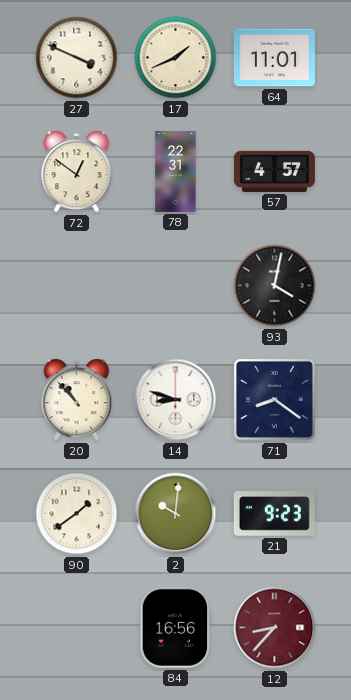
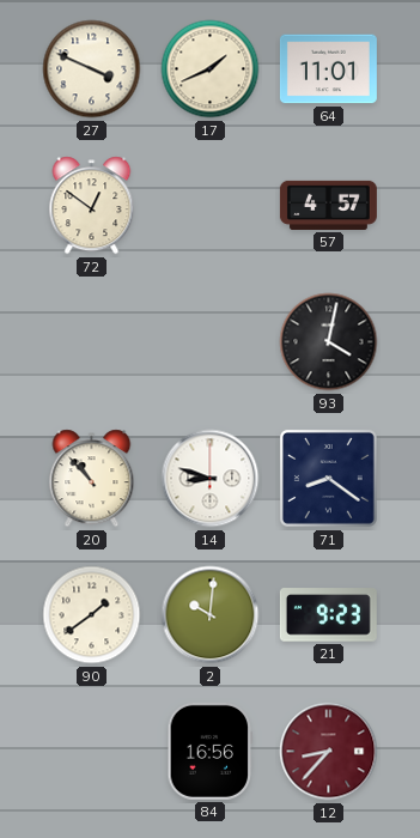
78: 22:31 -> none
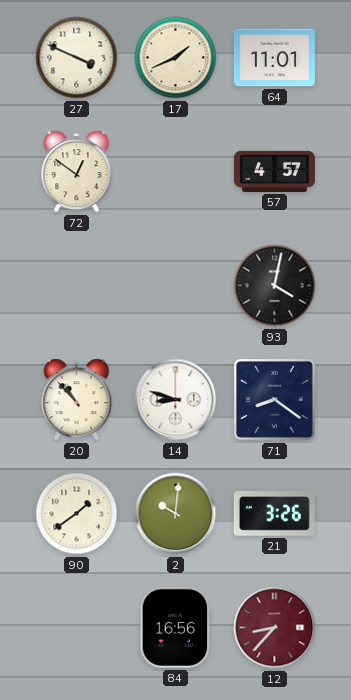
21: 9:23 -> 3:26
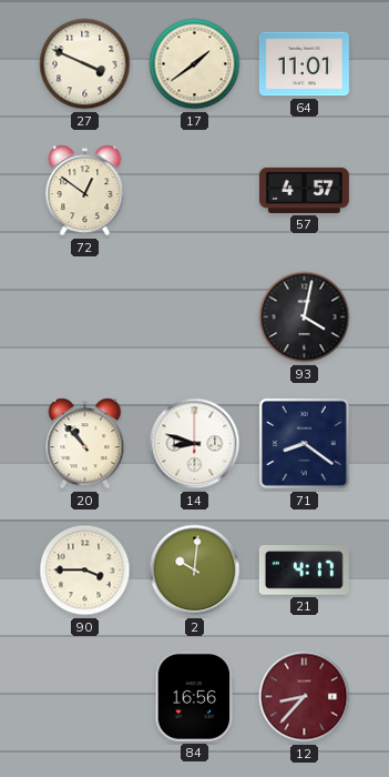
17: 1:41 -> 1:39
90: 1:39 -> 3:45
21: 3:26 -> 4:17
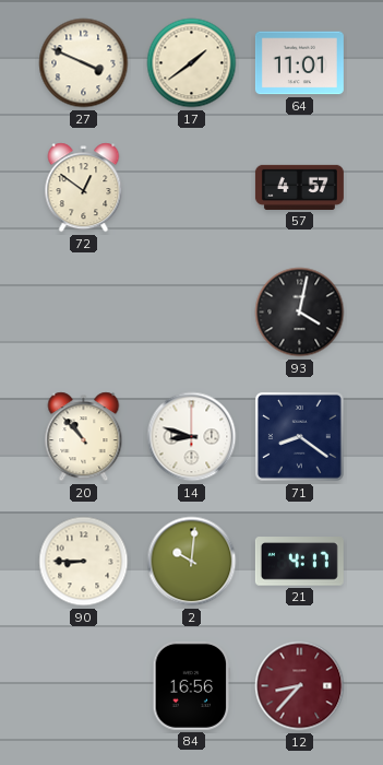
90: 3:45 -> 8:45
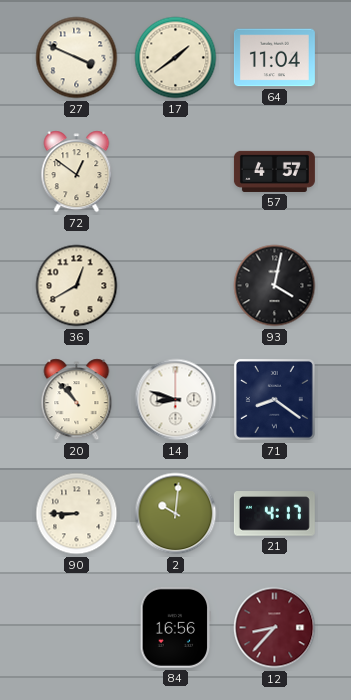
64: 11:01 -> 11:04
36: none -> 12:40
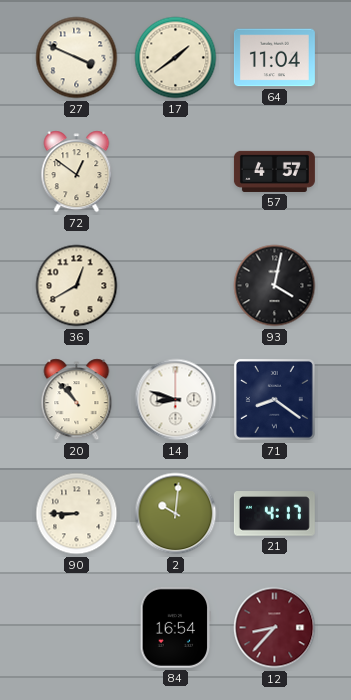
84: 16:56 -> 16:54
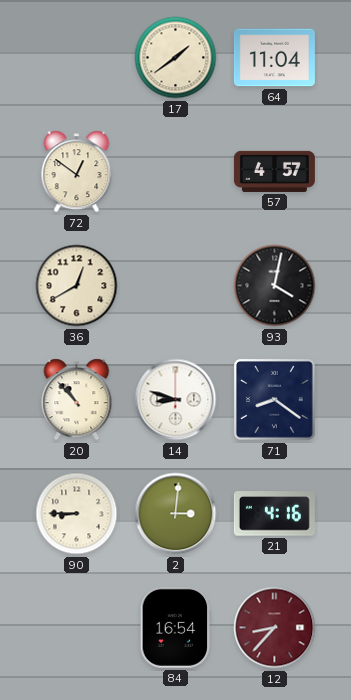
27: 3:49 -> none
2: 10:01 -> 3:01
21: 4:17 -> 4:16
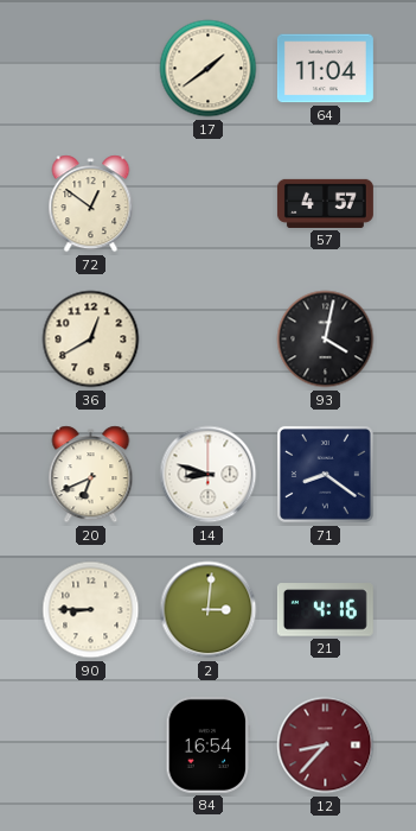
20: 10:53 -> 6:41
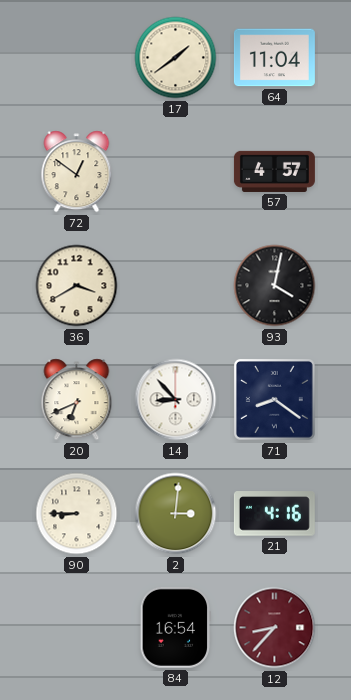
36: 12:40 -> 3:40
14: 8:48 -> 8:53
